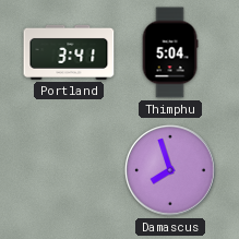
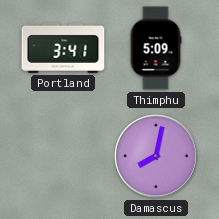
Thimphu: 5:04 -> 5:09
Damascus: 7:57 -> 8:02
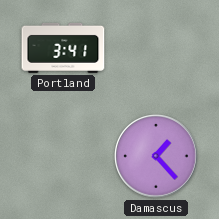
Thimphu: 5:09 -> none
Damascus: 8:02 -> 1:23
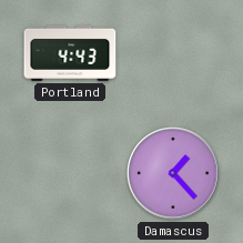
Portland: 3:41 -> 4:43
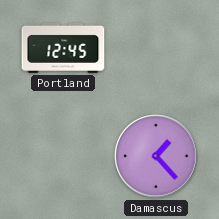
Portland: 4:43 -> 12:45
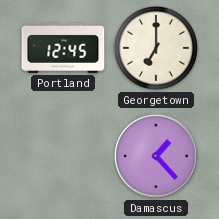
Georgetown: none -> 7:00
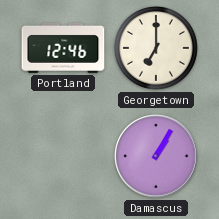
Portland: 12:45 -> 12:46
Damascus: 1:23 -> 1:05
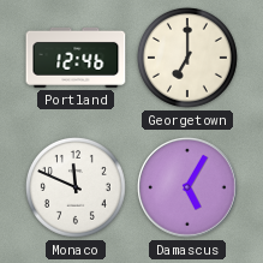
Monaco: none -> 11:49
Damascus: 1:05 -> 5:05
